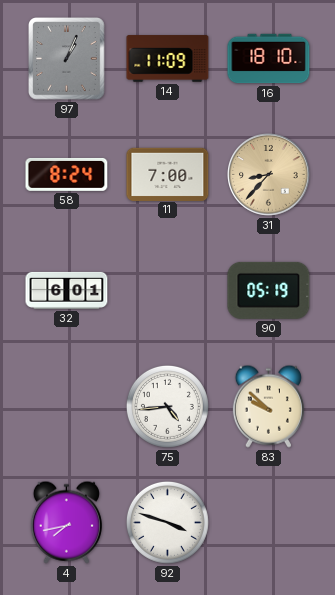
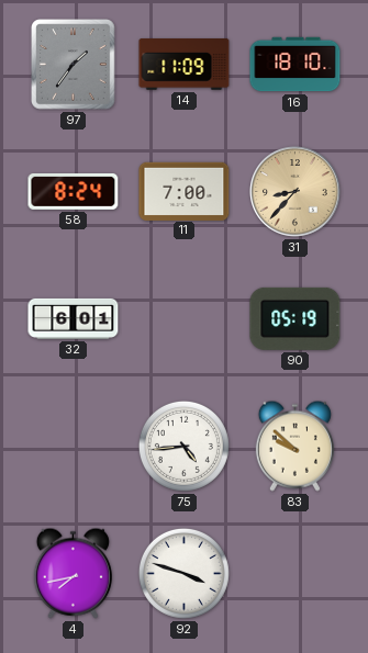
97: 1:04 -> 1:36
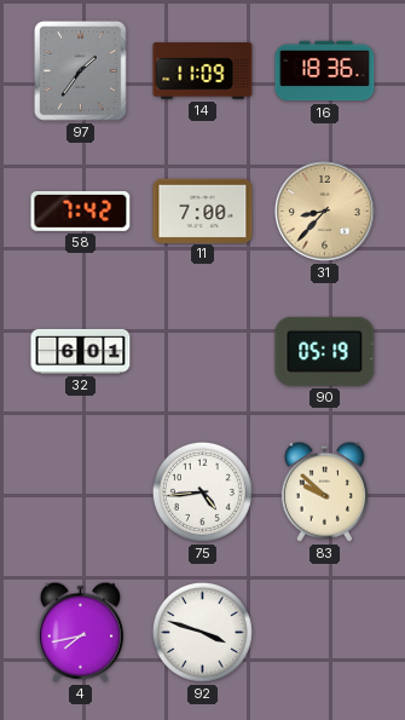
16: 18:10 -> 18:36
58: 8:24 -> 7:42
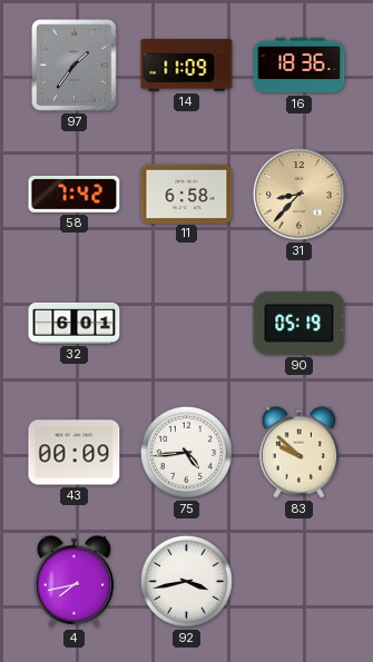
11: 7:00 -> 6:58
43: none -> 00:09
92: 3:48 -> 3:43
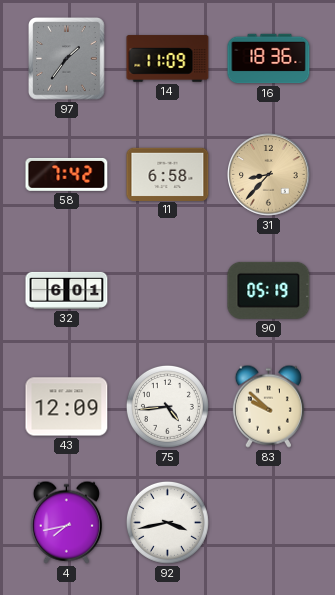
43: 00:09 -> 12:09
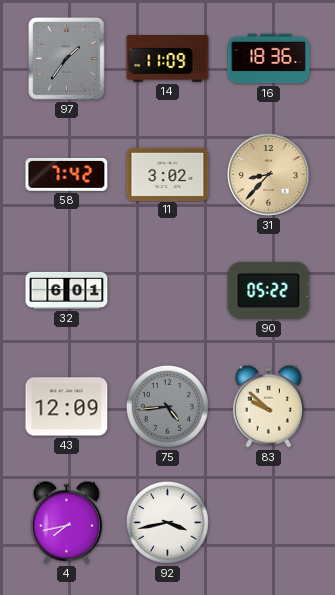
11: 6:58 -> 3:02
90: 05:19 -> 05:22
75 dial: white -> grey
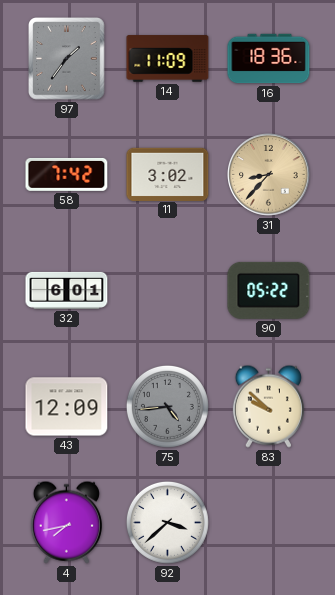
92: 3:43 -> 3:38
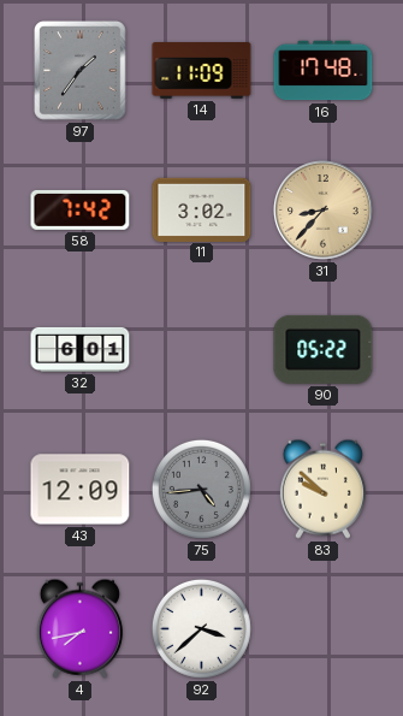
16: 18:36 -> 17:48
